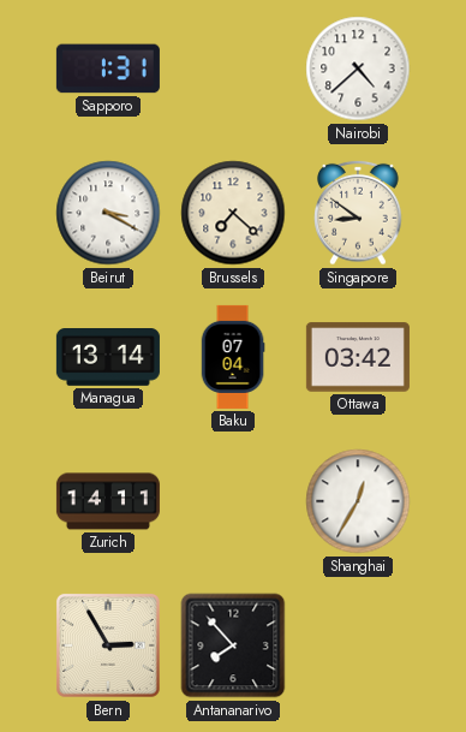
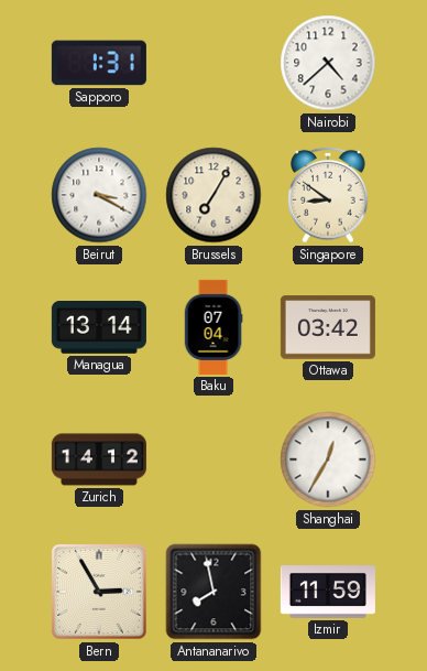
Brussels: 7:22 -> 7:05
Zurich: 14:11 -> 14:12
Antananarivo: 7:53 -> 7:58
Izmir: none -> 11:59
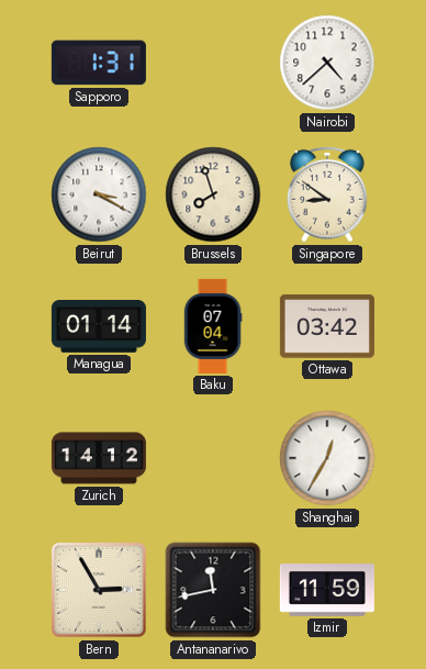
Brussels: 7:05 -> 7:57
Managua: 13:14 -> 01:14
Antananarivo: 7:58 -> 11:43
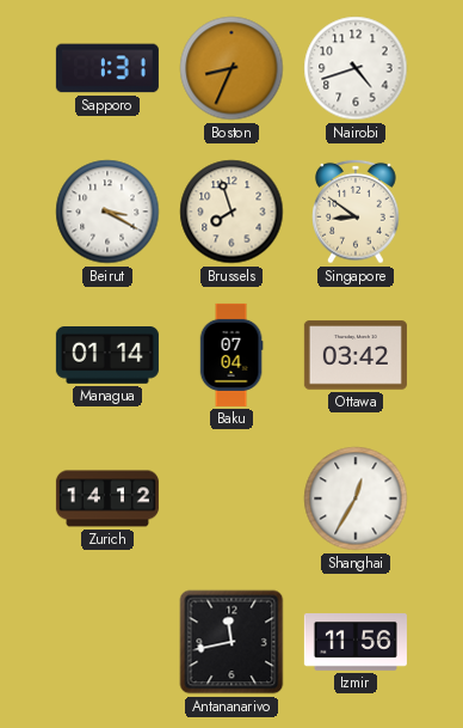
Boston: none -> 8:34
Nairobi: 4:38 -> 4:42
Bern: 2:55 -> none
Izmir: 11:59 -> 11:56
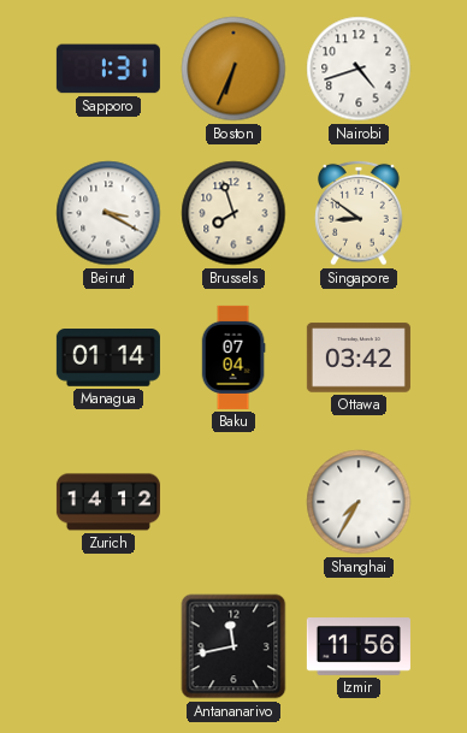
Boston: 8:34 -> 6:34
Shanghai: 12:35 -> 7:35
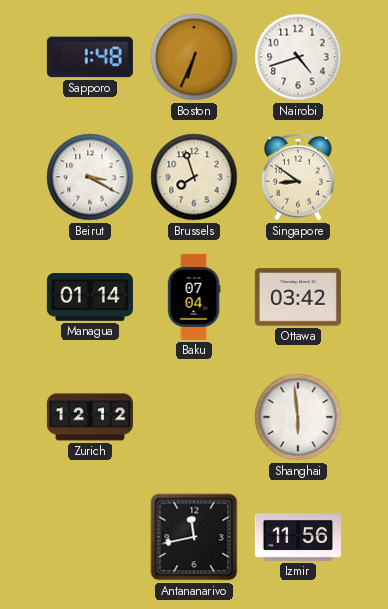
Sapporo: 1:31 -> 1:48
Zurich: 14:12 -> 12:12
Shanghai: 7:35 -> 5:59
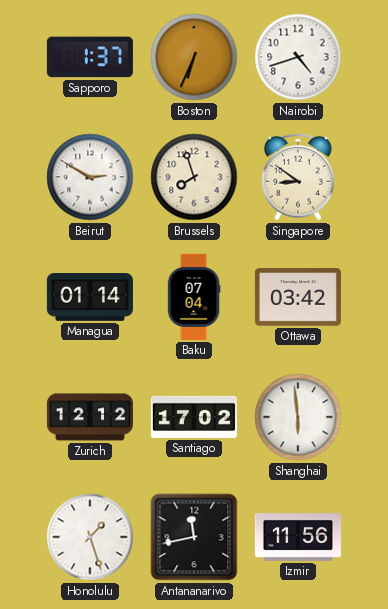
Sapporo: 1:48 -> 1:37
Beirut: 3:20 -> 2:50
Santiago: none -> 17:02
Honolulu: none -> 1:27
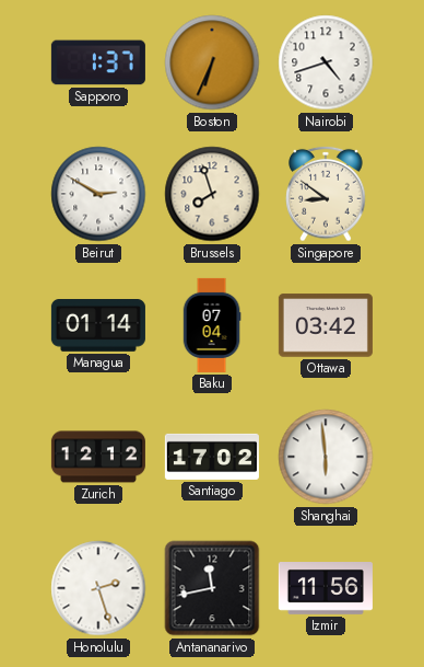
Honolulu: 1:27 -> 2:27
